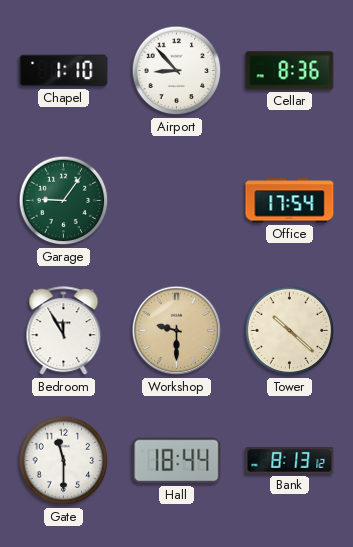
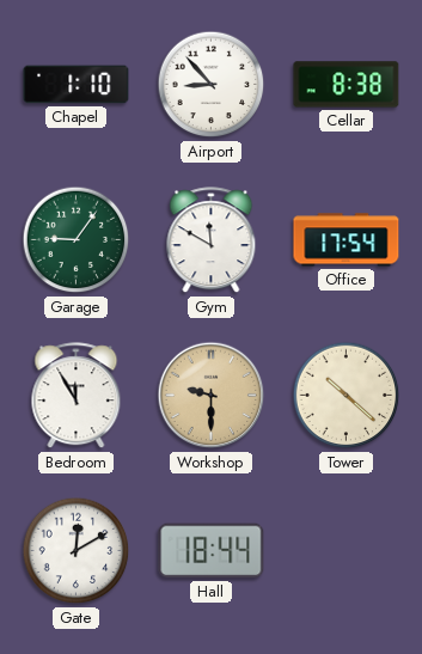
Cellar: 8:36 -> 8:38
Gym: none -> 11:50
Gate: 11:30 -> 12:10
Bank: 8:13 -> none
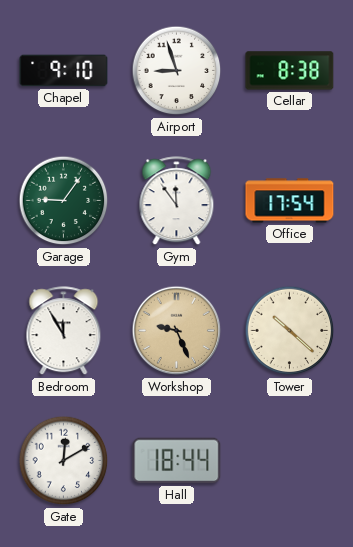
Chapel: 1:10 -> 9:10
Airport: 8:53 -> 8:57
Gym: 11:50 -> 11:54
Workshop: 9:30 -> 9:26
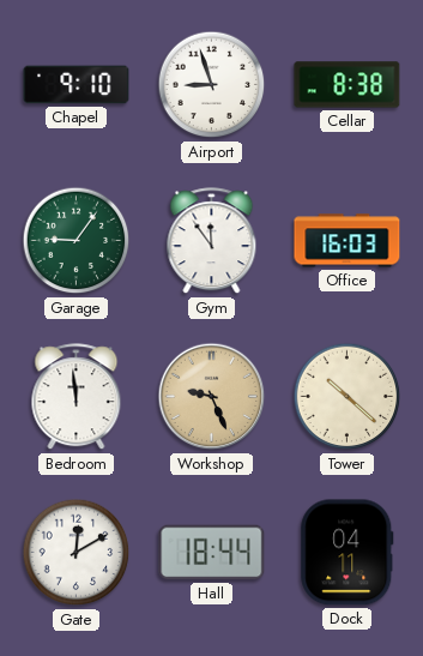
Office: 17:54 -> 16:03
Bedroom: 11:55 -> 11:59
Dock: none -> 04:11
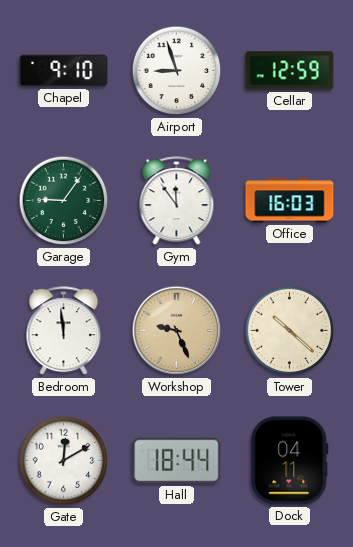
Cellar: 8:38 -> 12:59
